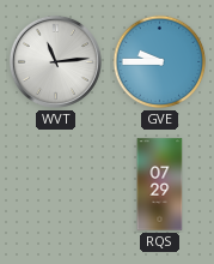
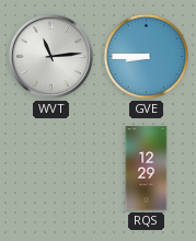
GVE: 9:45 -> 8:45
RQS: 07:29 -> 12:29
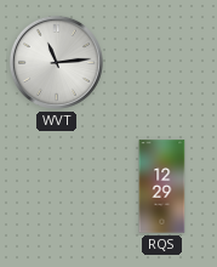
GVE: 8:45 -> none
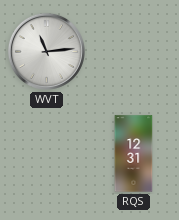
RQS: 12:29 -> 12:31
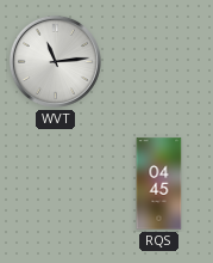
RQS: 12:31 -> 04:45
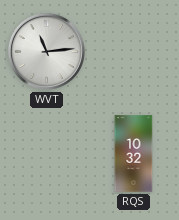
RQS: 04:45 -> 10:32
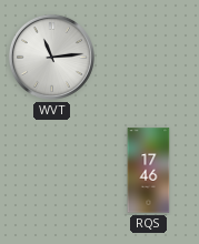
RQS: 10:32 -> 17:46
